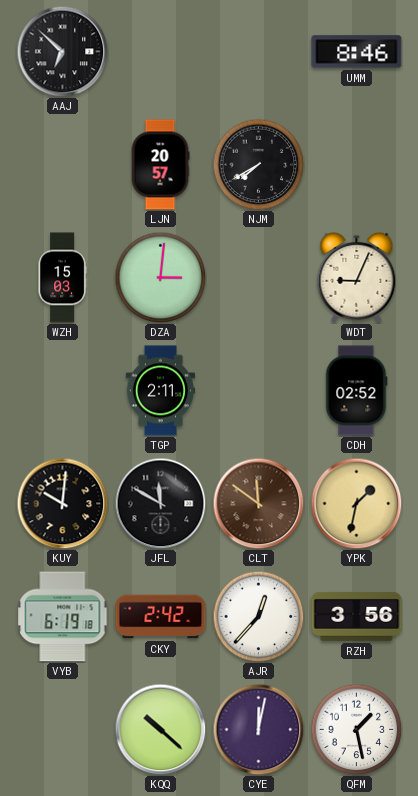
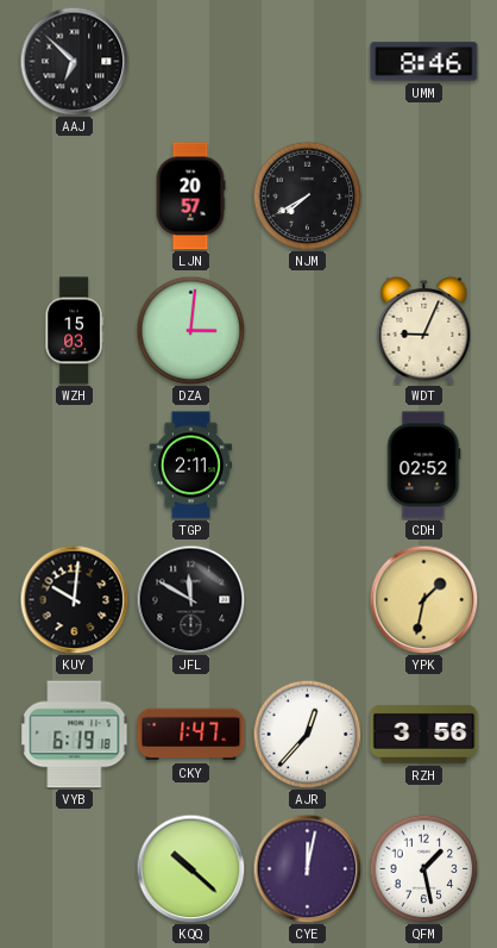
CLT: 11:51 -> none
CKY: 2:42 -> 1:47
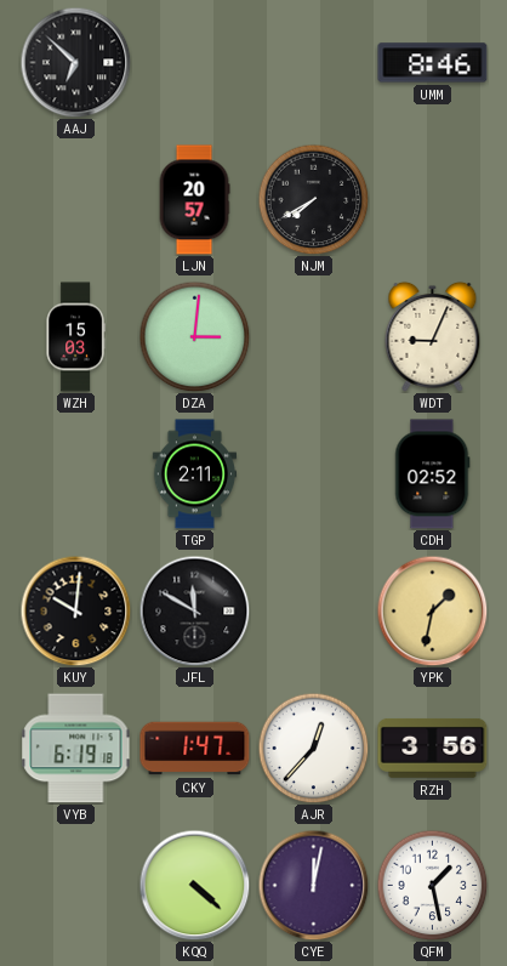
KQQ: 10:22 -> 4:22
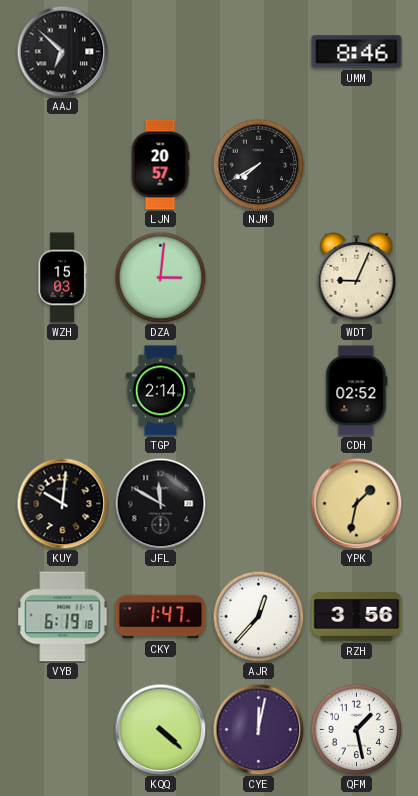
TGP: 2:11 -> 2:14
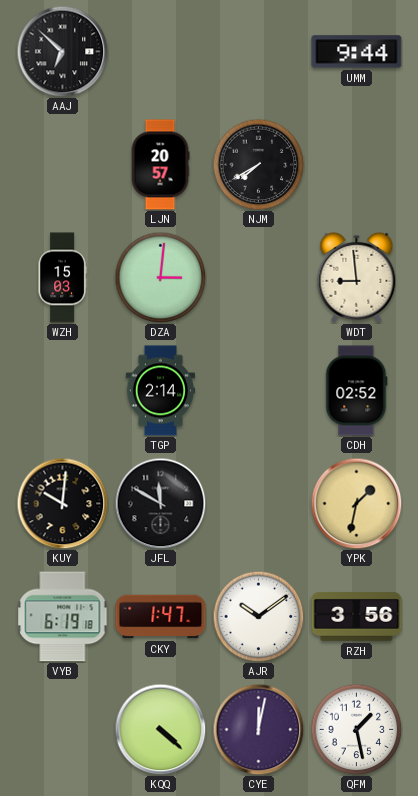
UMM: 8:46 -> 9:44
WDT: 9:04 -> 8:59
AJR: 12:37 -> 10:09
